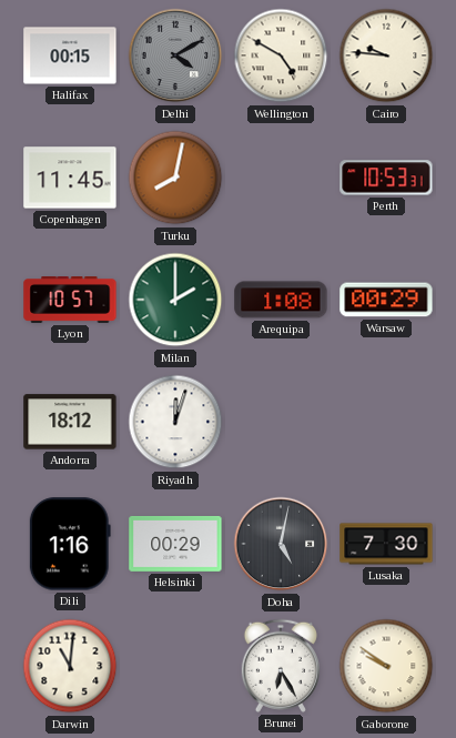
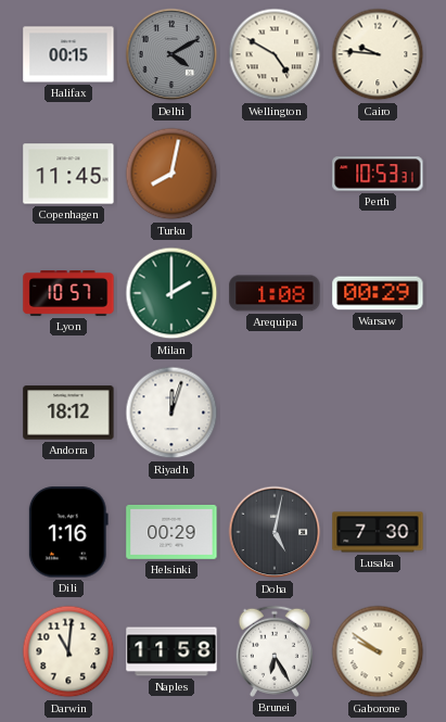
Naples: none -> 11:58
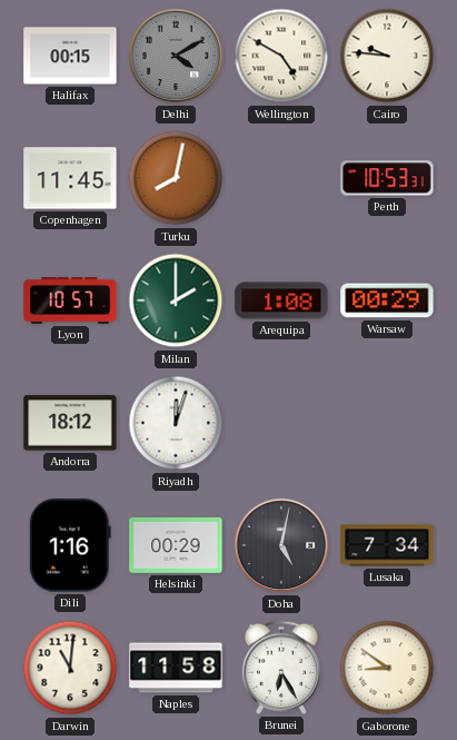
Lusaka: 7:30 -> 7:34
Gaborone: 9:51 -> 8:51
